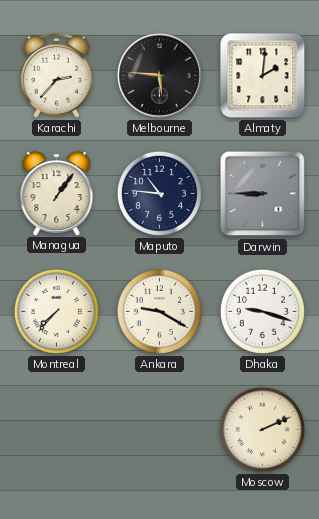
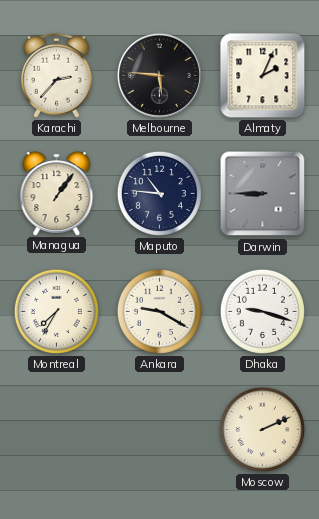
Almaty: 2:01 -> 2:04
Montreal: 7:37 -> 7:35
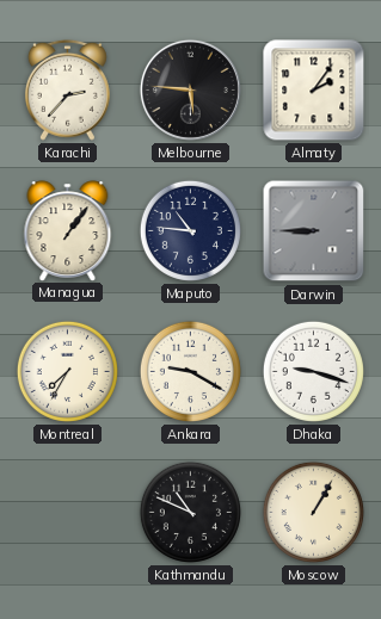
Almaty: 2:04 -> 2:06
Kathmandu: none -> 10:49
Moscow: 2:11 -> 1:05
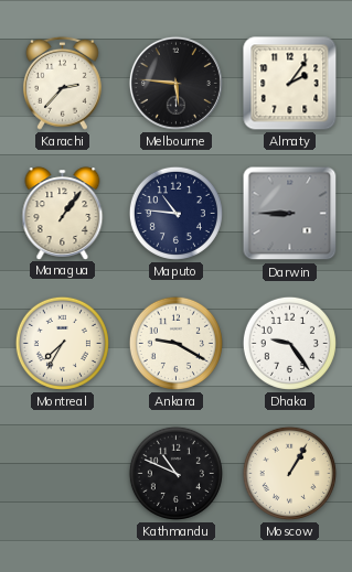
Dhaka: 9:18 -> 9:24
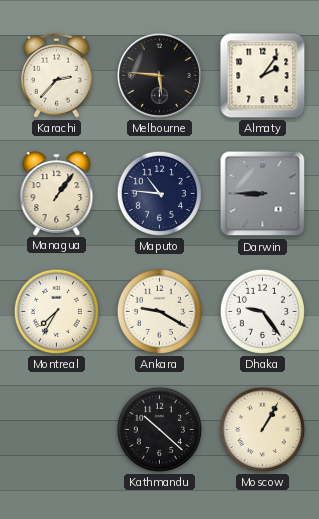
Kathmandu: 10:49 -> 10:22
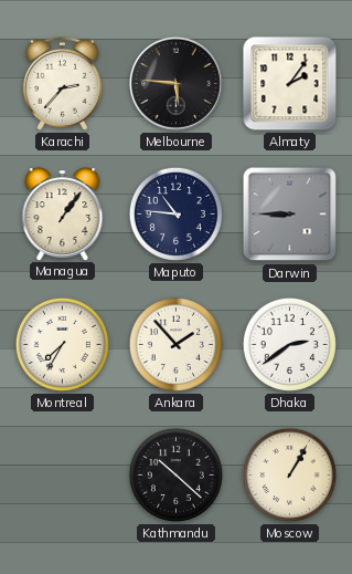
Ankara: 9:20 -> 1:53
Dhaka: 9:24 -> 2:39
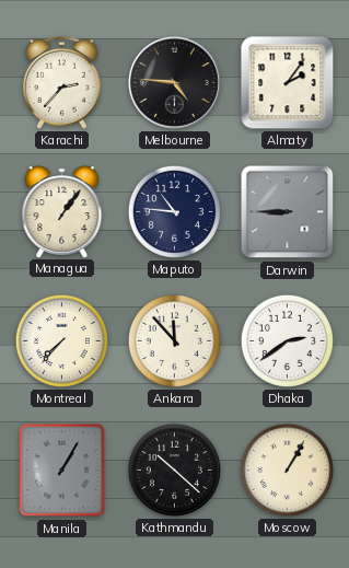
Melbourne: 5:46 -> 4:46
Montreal: 7:35 -> 7:37
Ankara: 1:53 -> 11:53
Manila: none -> 1:05
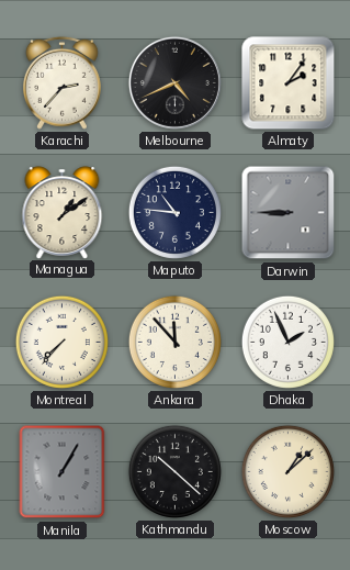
Melbourne: 4:46 -> 4:41
Managua: 1:06 -> 1:09
Dhaka: 2:39 -> 1:56
Moscow: 1:05 -> 1:08
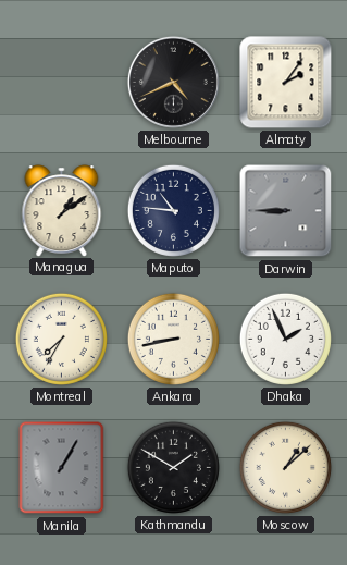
Karachi: 2:37 -> none
Montreal: 7:37 -> 7:35
Ankara: 11:53 -> 8:43
Kathmandu: 10:22 -> 1:50
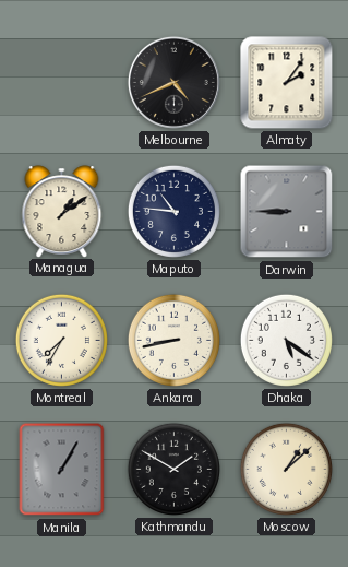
Dhaka: 1:56 -> 5:21
